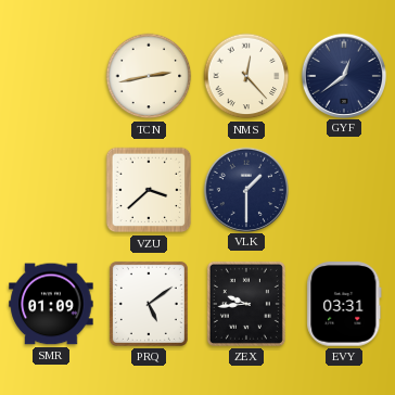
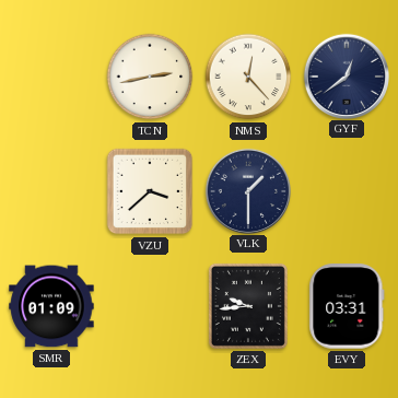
PRQ: 5:09 -> none
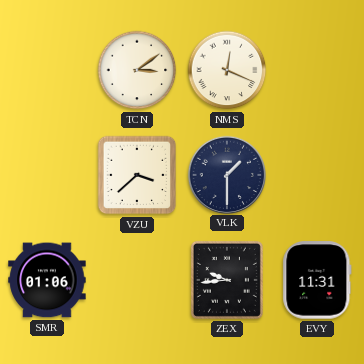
TCN: 2:43 -> 3:09
NMS: 12:23 -> 12:19
GYF: 12:39 -> none
SMR: 01:09 -> 01:06
EVY: 03:31 -> 11:31
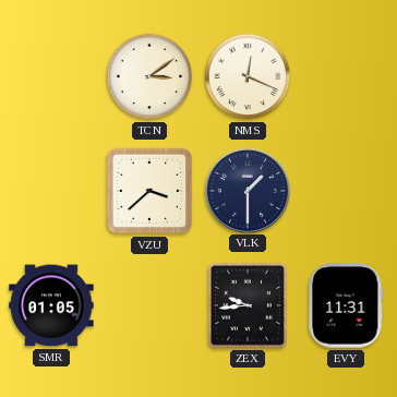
SMR: 01:06 -> 01:05
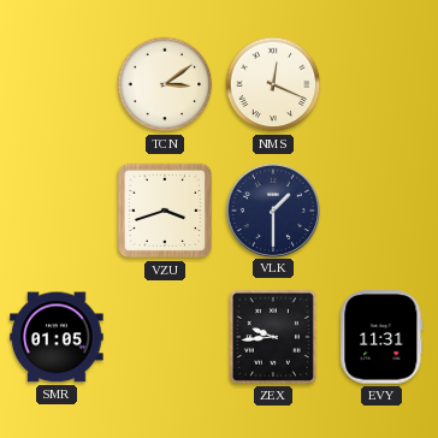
VZU: 3:38 -> 3:42
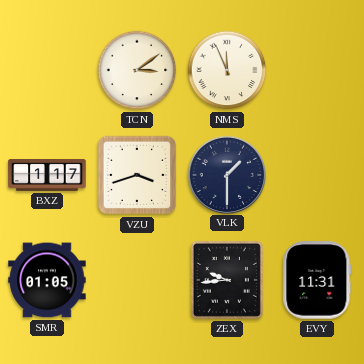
NMS: 12:19 -> 11:56
BXZ: none -> 1:17
